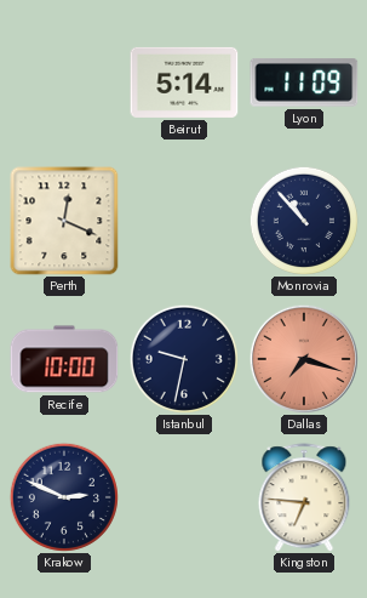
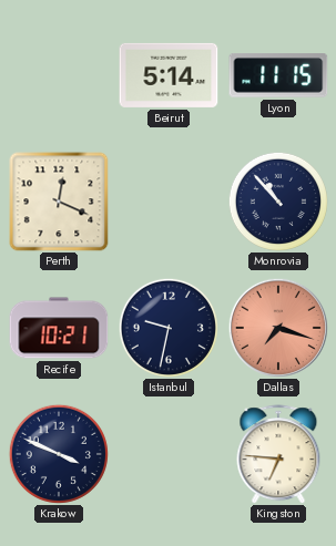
Lyon: 11:09 -> 11:15
Recife: 10:00 -> 10:21
Krakow: 2:49 -> 3:49
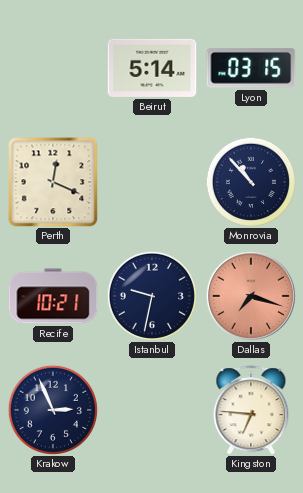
Lyon: 11:15 -> 03:15
Krakow: 3:49 -> 2:56
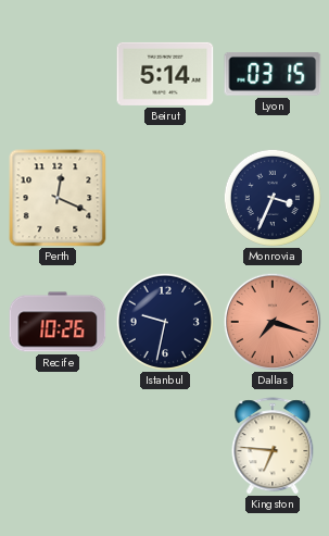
Monrovia: 10:53 -> 3:34
Recife: 10:21 -> 10:26
Krakow: 2:56 -> none
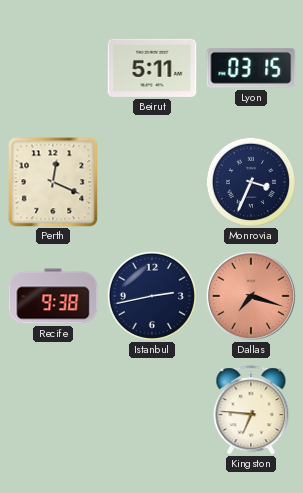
Beirut: 5:14 -> 5:11
Recife: 10:26 -> 9:38
Istanbul: 9:32 -> 2:43
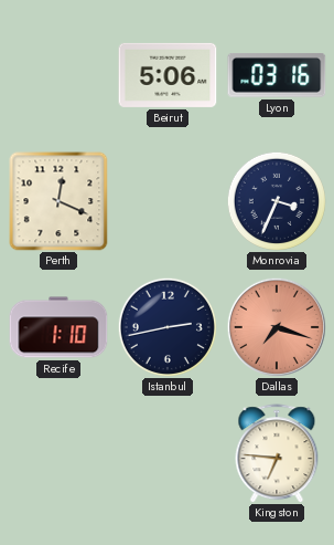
Beirut: 5:11 -> 5:06
Lyon: 03:15 -> 03:16
Recife: 9:38 -> 1:10
